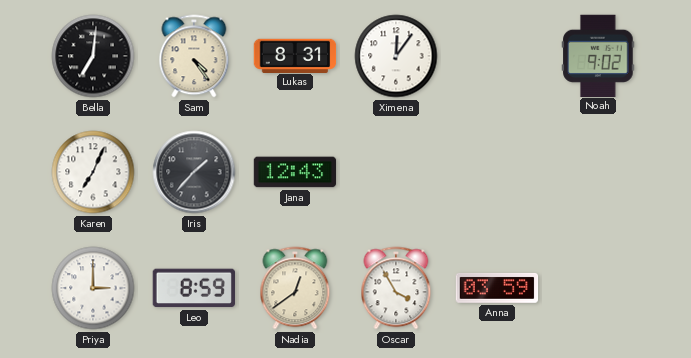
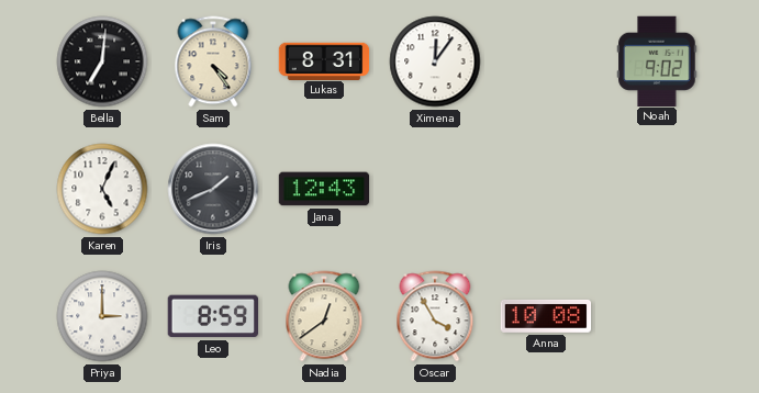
Karen: 7:04 -> 5:04
Iris: 1:37 -> 1:41
Anna: 03:59 -> 10:08
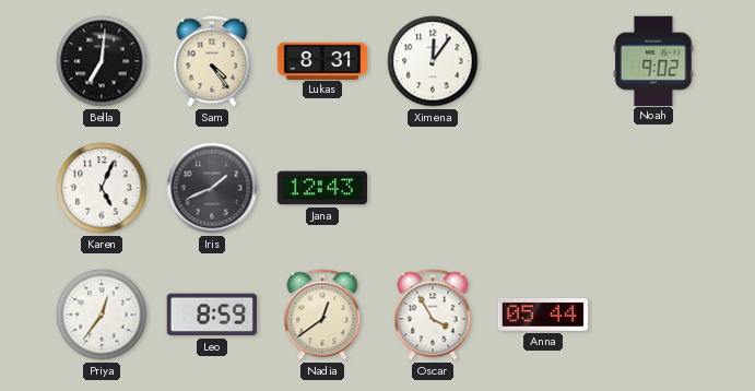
Priya: 3:00 -> 12:36
Anna: 10:08 -> 05:44
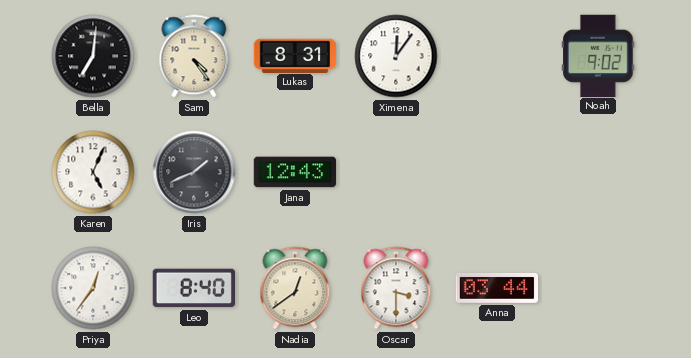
Leo: 8:59 -> 8:40
Oscar: 3:55 -> 3:30
Anna: 05:44 -> 03:44
